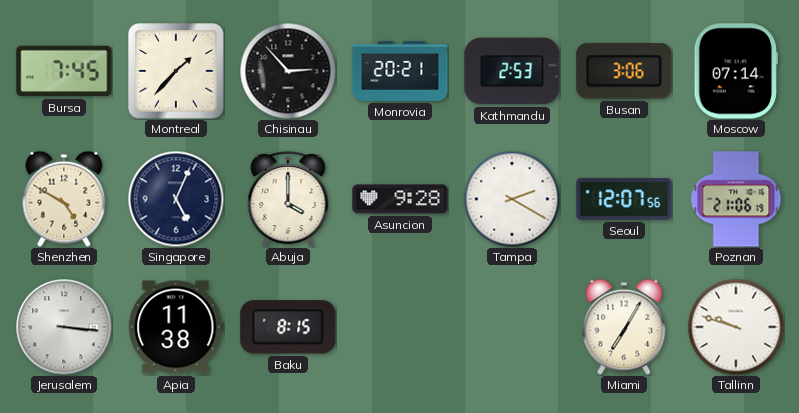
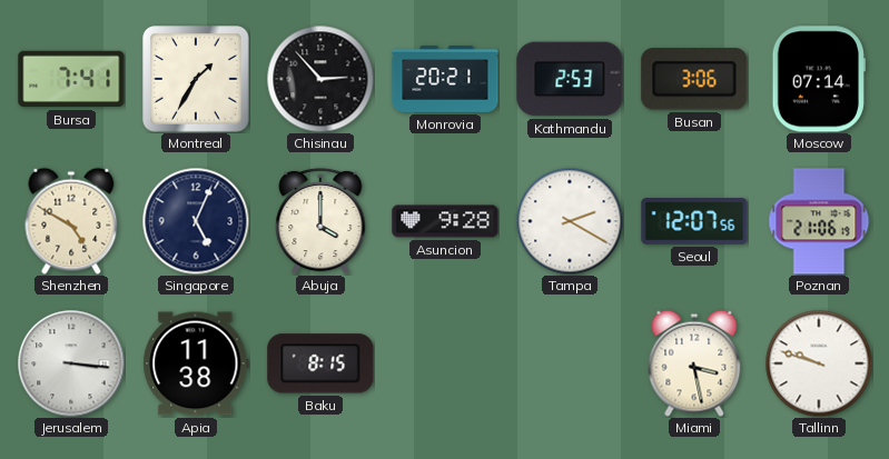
Bursa: 7:45 -> 7:41
Montreal: 1:37 -> 1:35
Miami: 7:05 -> 3:28
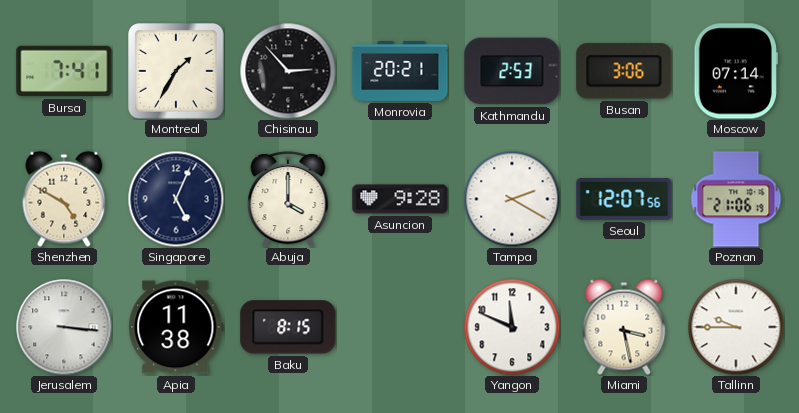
Yangon: none -> 11:49
Tallinn: 9:48 -> 9:45
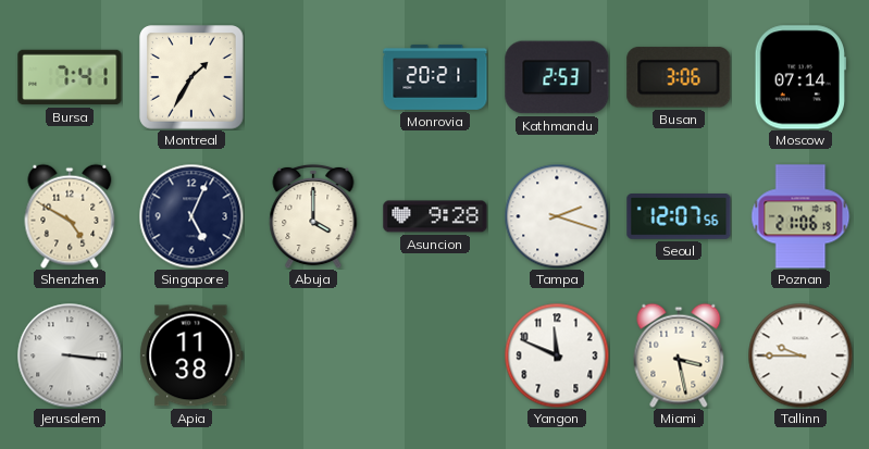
Chisinau: 2:53 -> none
Tampa: 2:20 -> 2:18
Baku: 8:15 -> none
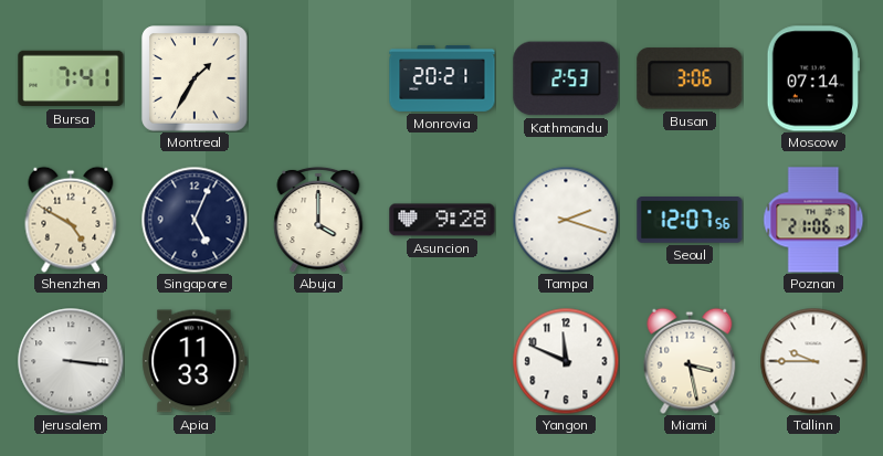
Apia: 11:38 -> 11:33
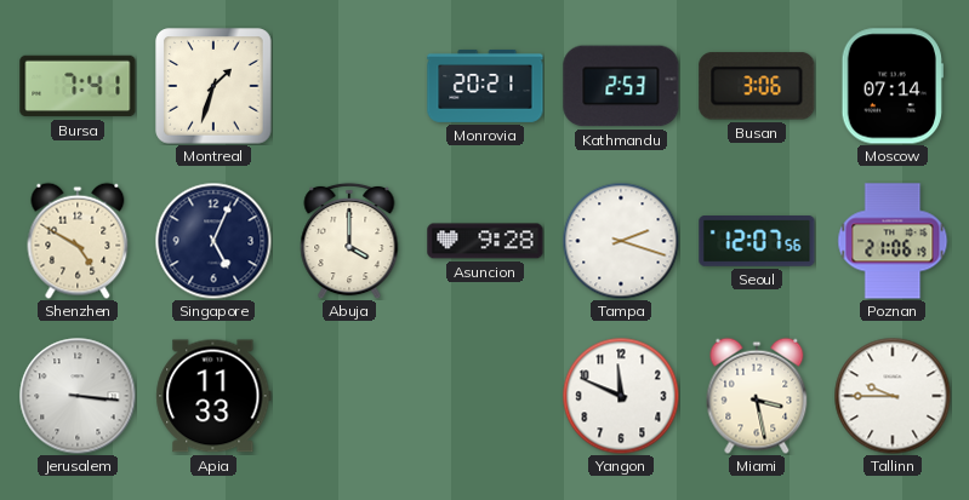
Montreal: 1:35 -> 1:33
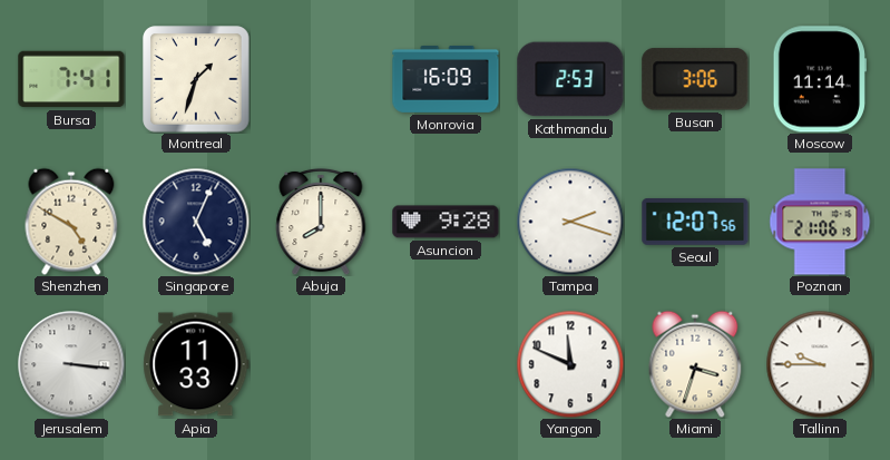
Monrovia: 20:21 -> 16:09
Moscow: 07:14 -> 11:14
Abuja: 4:00 -> 8:00
Miami: 3:28 -> 3:33
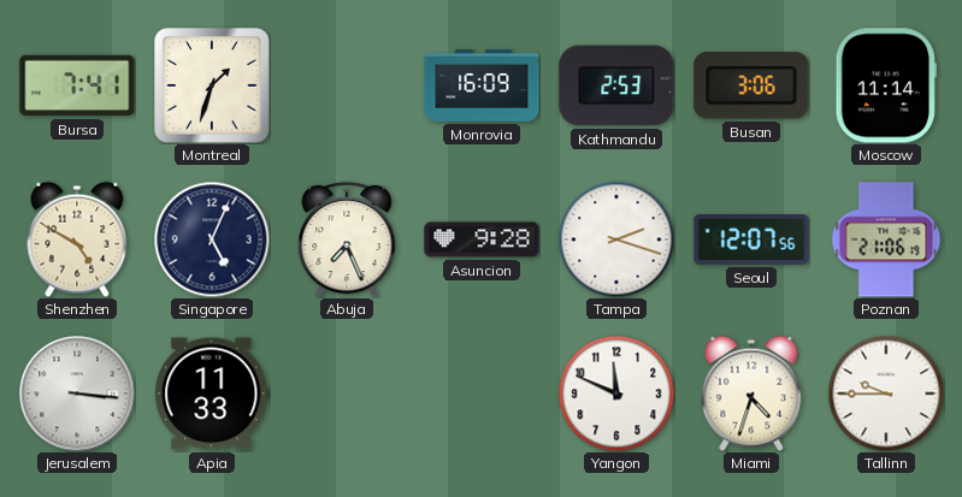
Abuja: 8:00 -> 7:26
Miami: 3:33 -> 4:33
